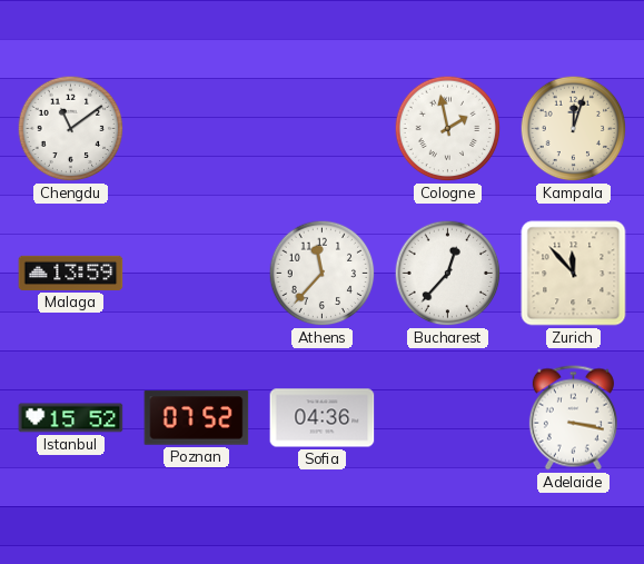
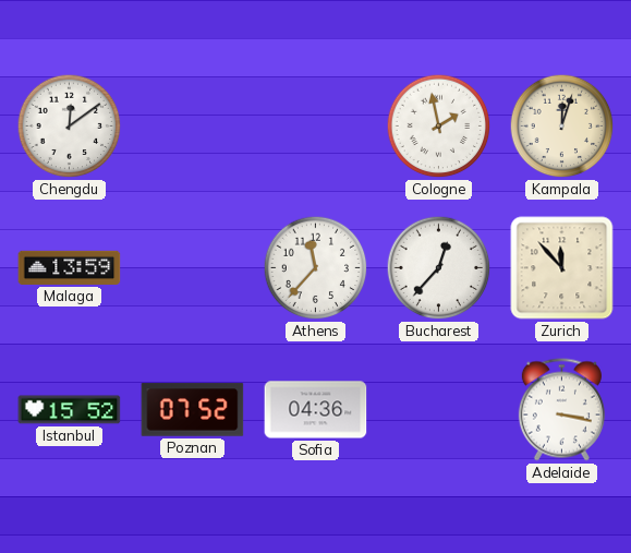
Chengdu: 11:09 -> 12:09
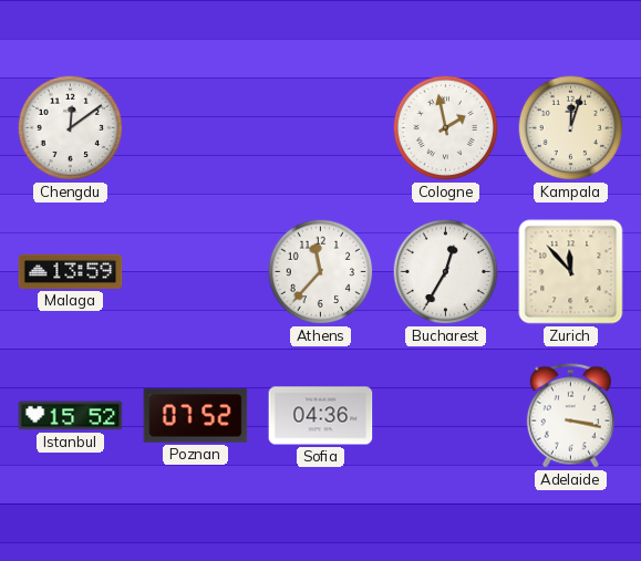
Bucharest: 12:37 -> 12:35
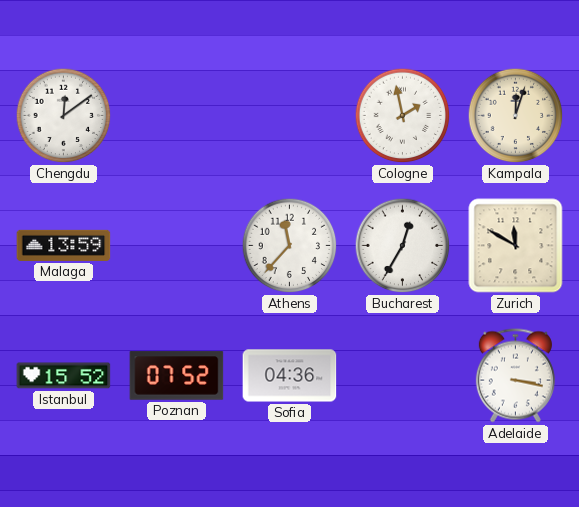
Zurich: 11:53 -> 11:50
